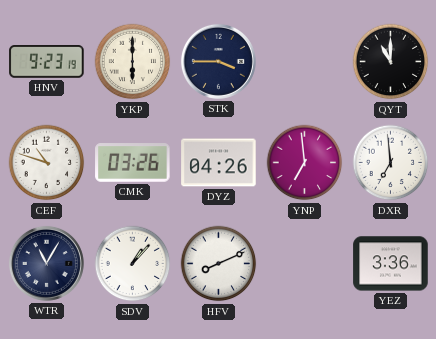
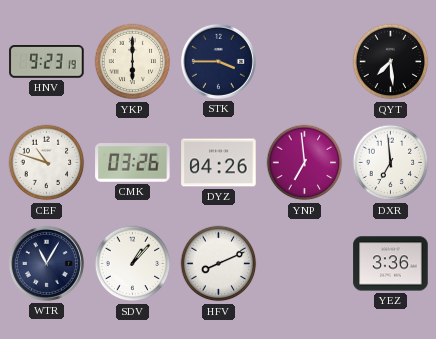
QYT: 11:00 -> 7:29
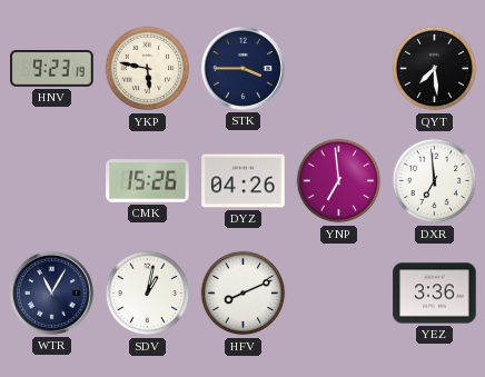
YKP: 6:00 -> 5:47
CEF: 10:48 -> none
CMK: 03:26 -> 15:26
SDV: 1:07 -> 1:02
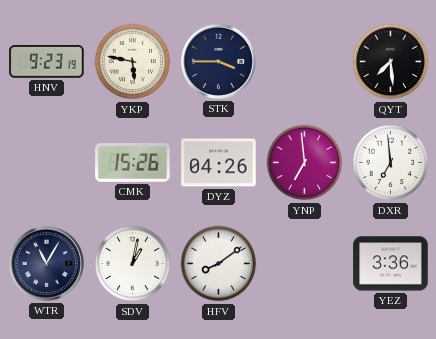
HFV: 8:11 -> 8:09
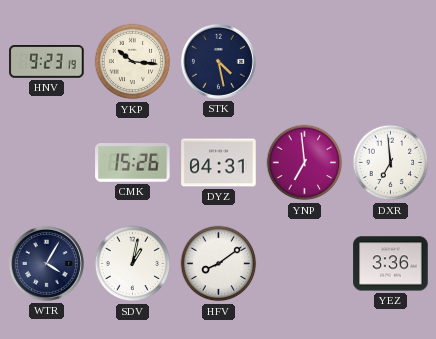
YKP: 5:47 -> 10:16
STK: 3:45 -> 4:28
QYT: 7:29 -> none
DYZ: 04:26 -> 04:31
WTR: 11:05 -> 4:05
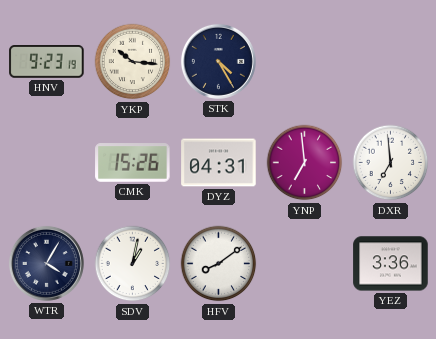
STK: 4:28 -> 4:25
